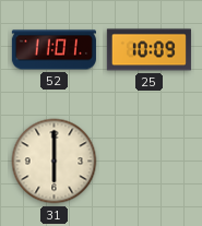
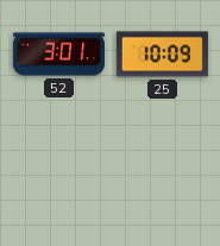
52: 11:01 -> 3:01
31: 6:00 -> none
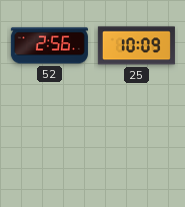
52: 3:01 -> 2:56
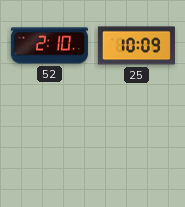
52: 2:56 -> 2:10
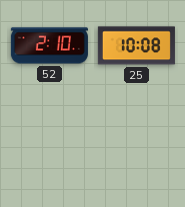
25: 10:09 -> 10:08
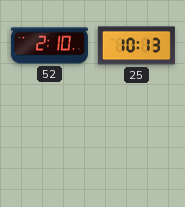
25: 10:08 -> 10:13
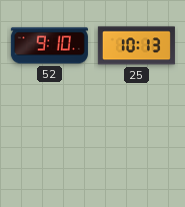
52: 2:10 -> 9:10
